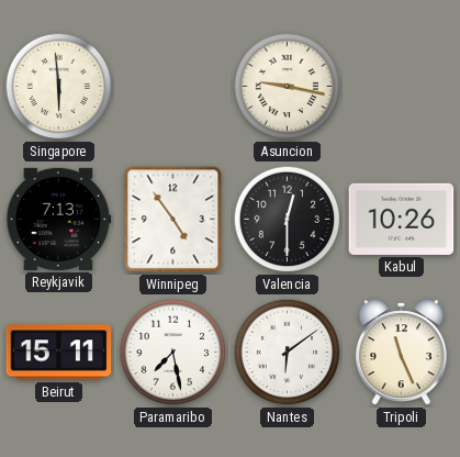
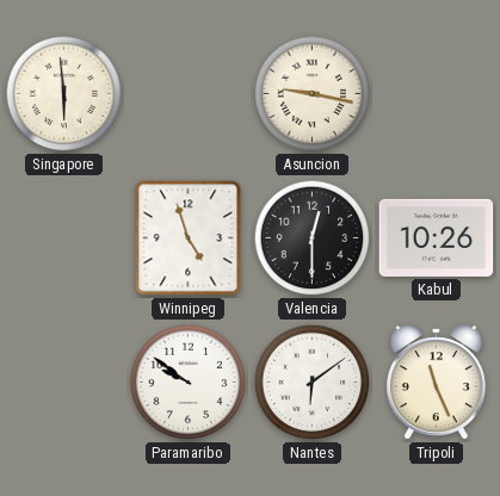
Reykjavik: 7:13 -> none
Winnipeg: 4:54 -> 4:57
Beirut: 15:11 -> none
Paramaribo: 7:28 -> 9:51
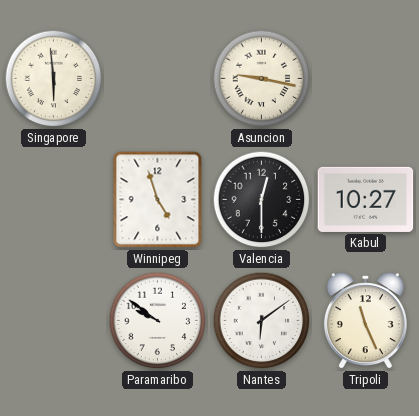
Kabul: 10:26 -> 10:27
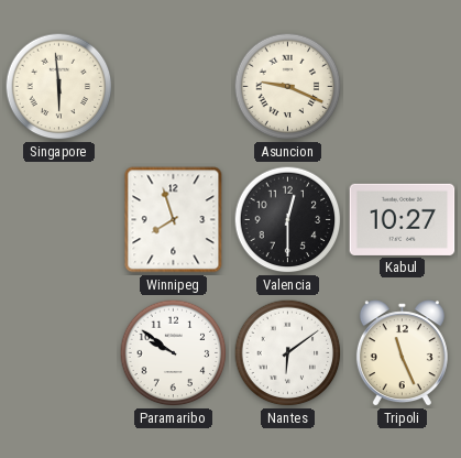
Asuncion: 9:17 -> 9:19
Winnipeg: 4:57 -> 7:57
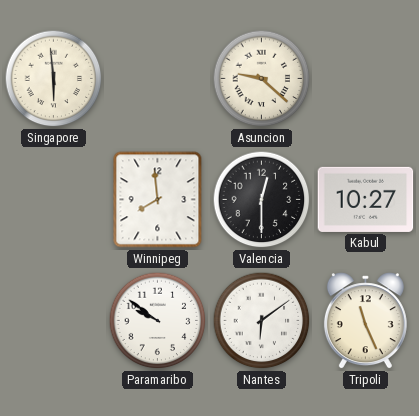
Asuncion: 9:19 -> 9:22
Winnipeg: 7:57 -> 7:59
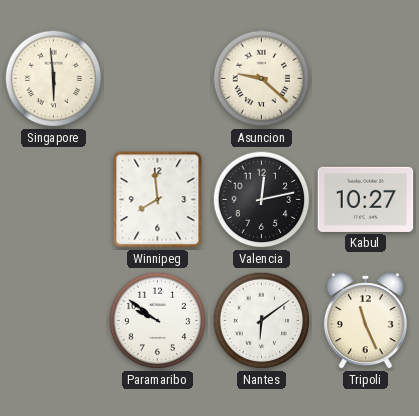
Valencia: 12:30 -> 12:13
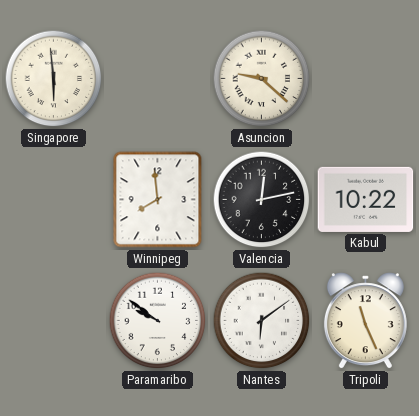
Kabul: 10:27 -> 10:22
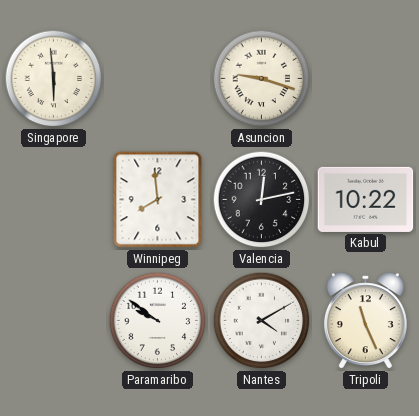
Asuncion: 9:22 -> 9:18
Nantes: 6:09 -> 4:10
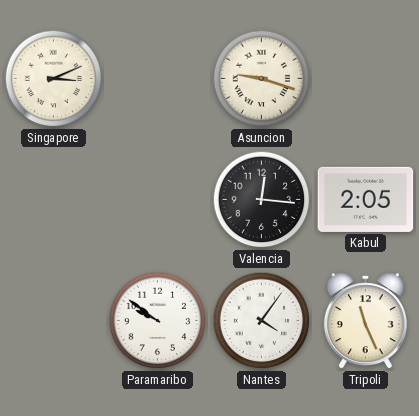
Singapore: 5:59 -> 3:11
Winnipeg: 7:59 -> none
Valencia: 12:13 -> 12:16
Kabul: 10:22 -> 2:05
Nantes: 4:10 -> 4:06
